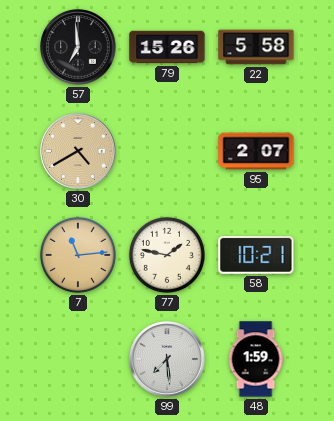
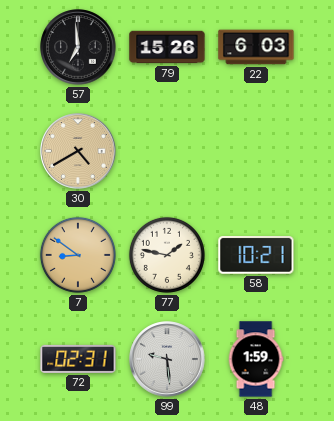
22: 5:58 -> 6:03
95: 2:07 -> none
7: 11:14 -> 8:51
72: none -> 02:31
99: 7:29 -> 9:29
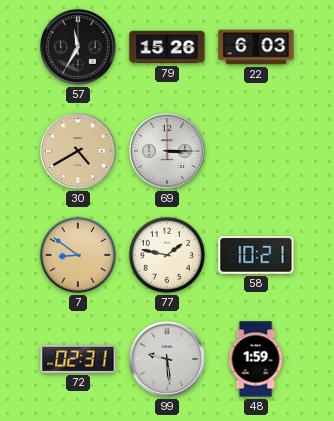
57: 6:59 -> 11:35
69: none -> 3:15
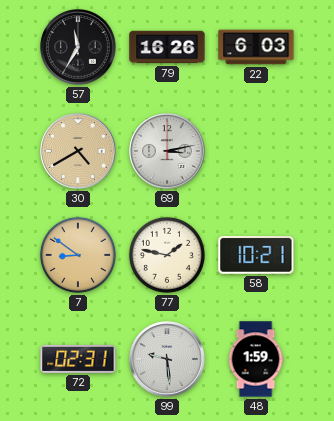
79: 15:26 -> 16:26
69: 3:15 -> 3:13
